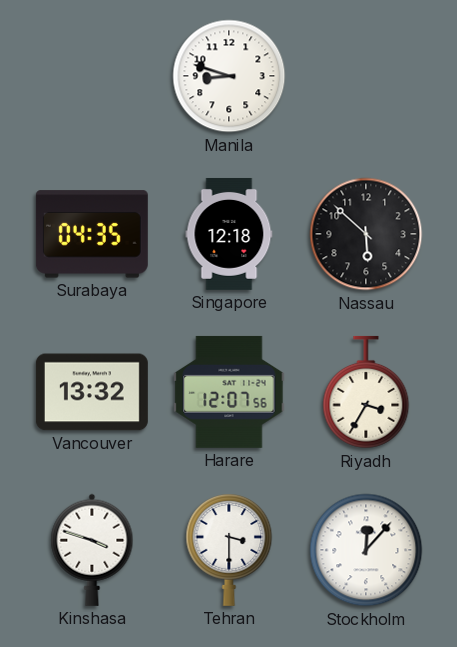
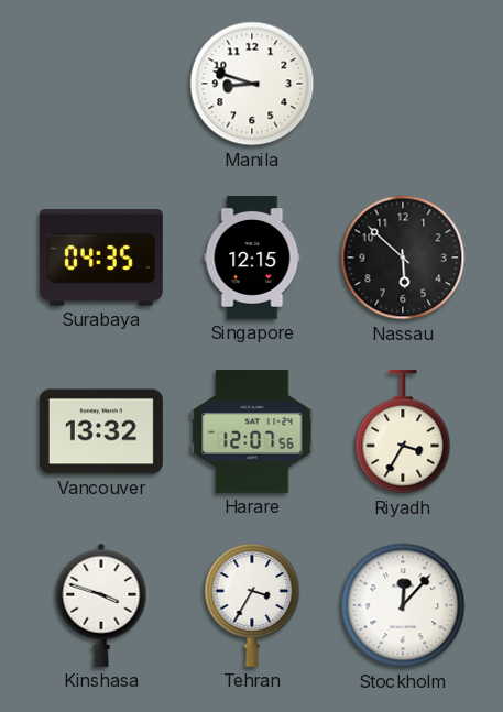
Singapore: 12:18 -> 12:15
Tehran: 3:30 -> 3:35
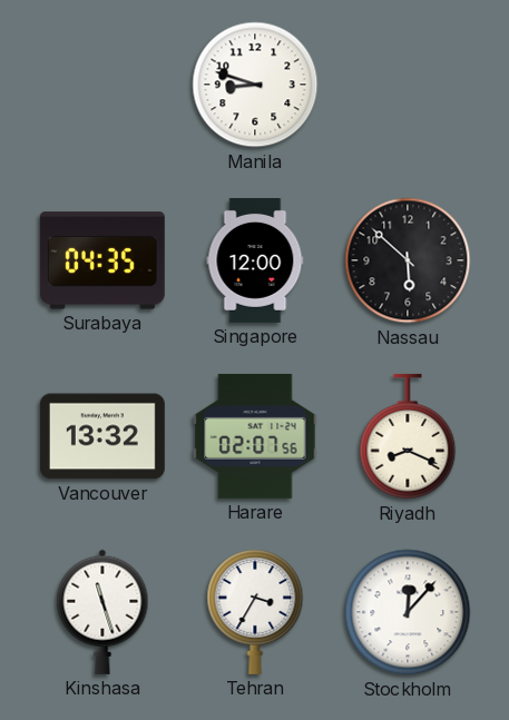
Singapore: 12:15 -> 12:00
Harare: 12:07 -> 02:07
Riyadh: 3:35 -> 8:19
Kinshasa: 3:48 -> 11:27
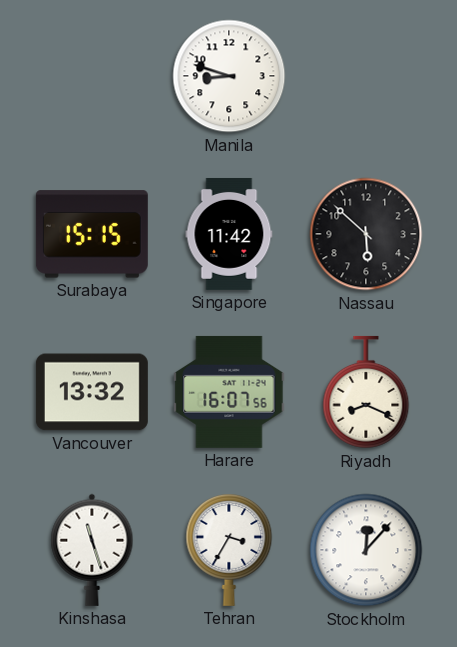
Surabaya: 04:35 -> 15:15
Singapore: 12:00 -> 11:42
Harare: 02:07 -> 16:07
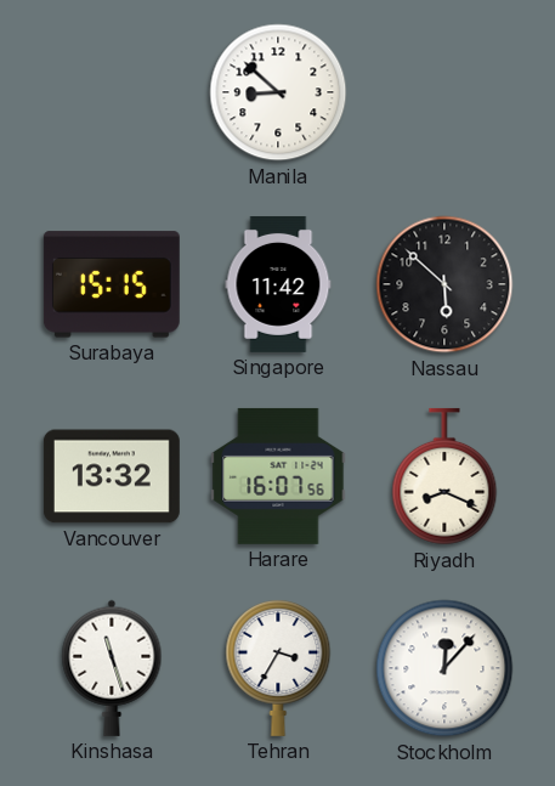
Manila: 8:48 -> 8:52
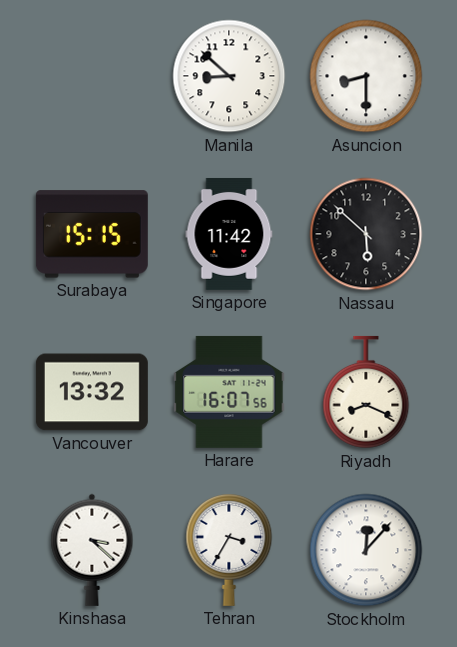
Asuncion: none -> 8:30
Kinshasa: 11:27 -> 3:22
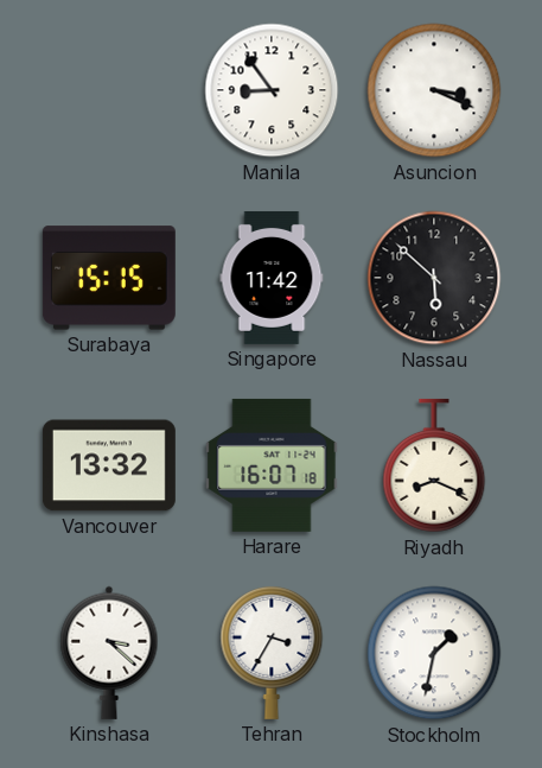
Manila: 8:52 -> 8:54
Asuncion: 8:30 -> 3:19
Harare: 16:07:56 -> 16:07:18
Stockholm: 12:07 -> 1:32
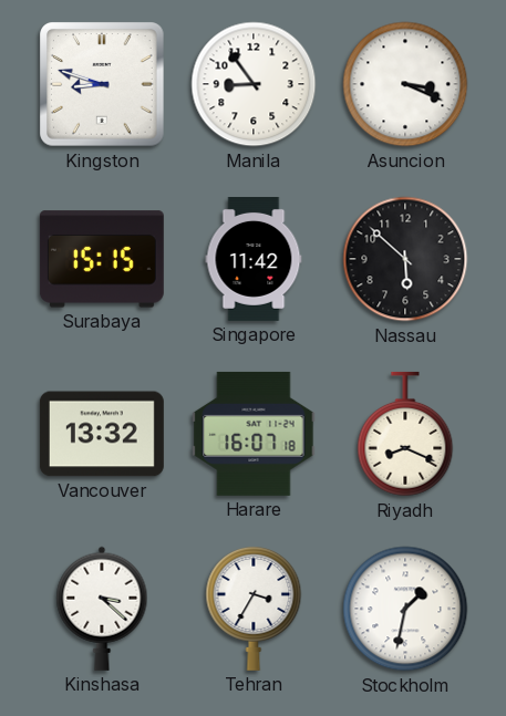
Kingston: none -> 8:48
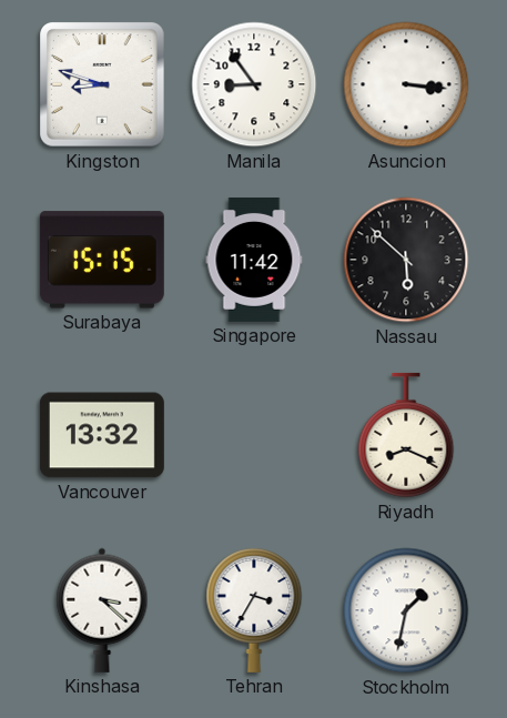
Asuncion: 3:19 -> 3:16
Harare: 16:07 -> none
